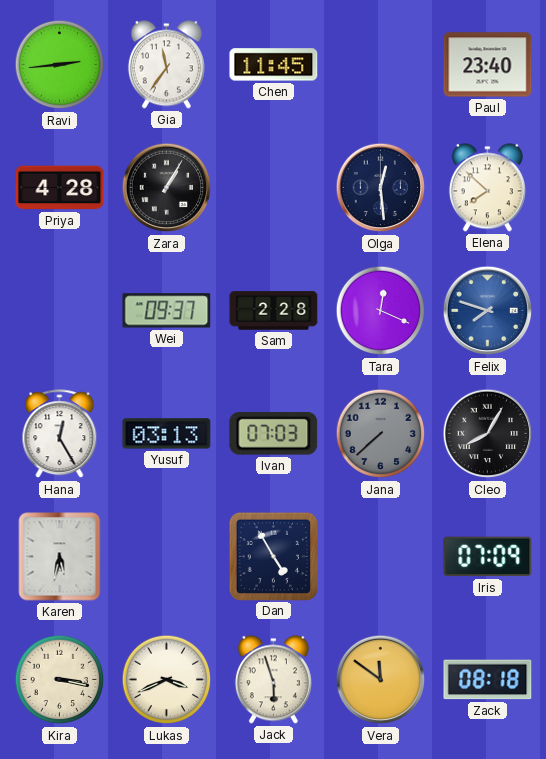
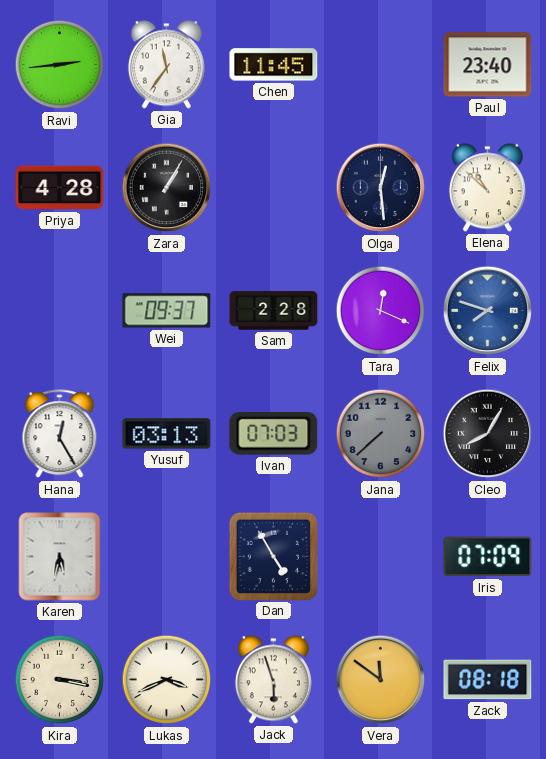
Elena: 7:52 -> 10:52
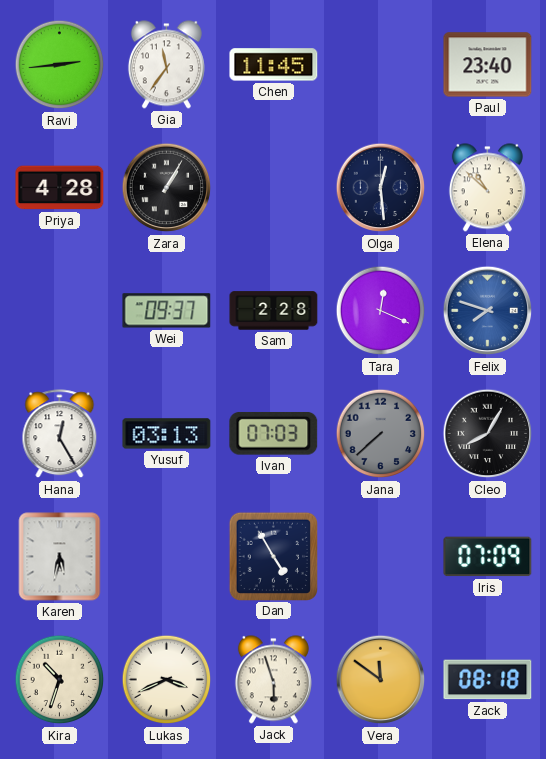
Kira: 3:17 -> 10:33
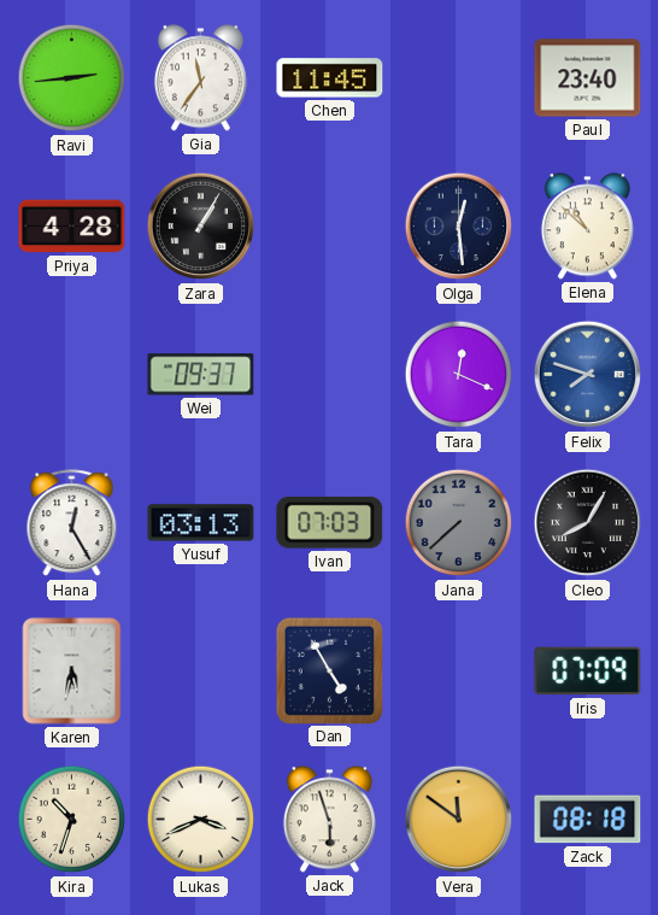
Sam: 2:28 -> none
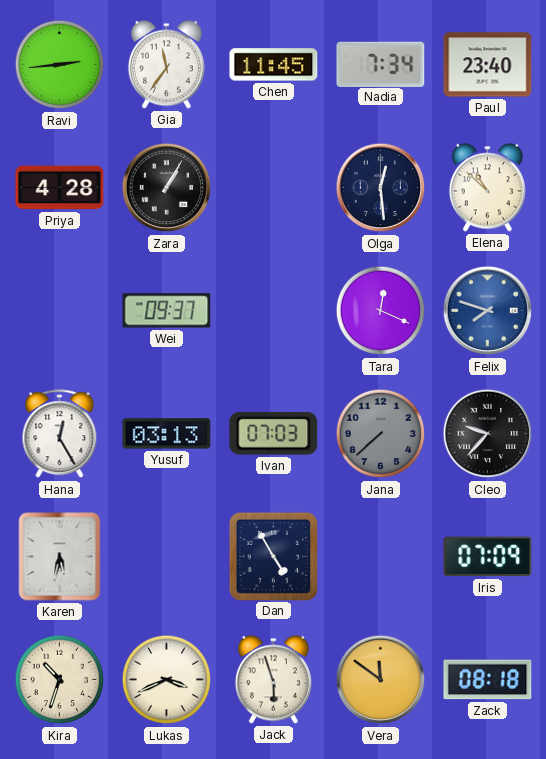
Nadia: none -> 7:34
Cleo: 8:05 -> 9:37
